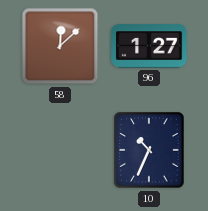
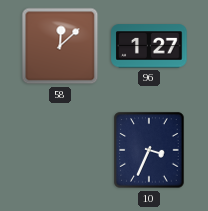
10: 10:34 -> 3:34
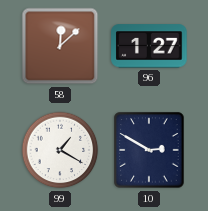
99: none -> 1:20
10: 3:34 -> 2:50
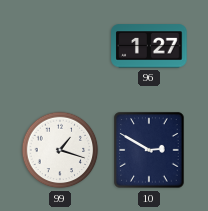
58: 12:08 -> none
99: 1:20 -> 1:18
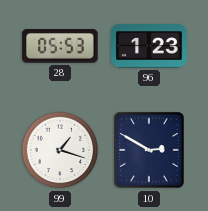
28: none -> 05:53
96: 1:27 -> 1:23
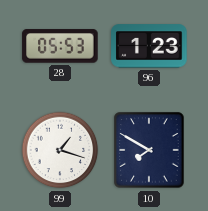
10: 2:50 -> 7:50
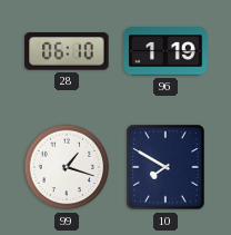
28: 05:53 -> 06:10
96: 1:23 -> 1:19
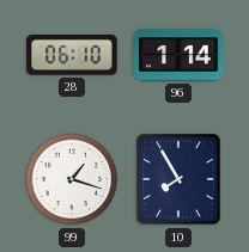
96: 1:19 -> 1:14
10: 7:50 -> 7:55
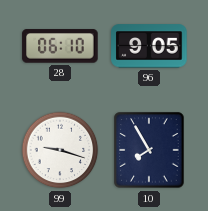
96: 1:14 -> 9:05
99: 1:18 -> 9:18
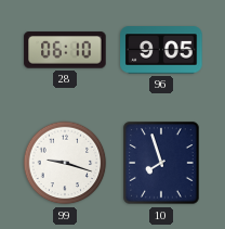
10: 7:55 -> 7:57
